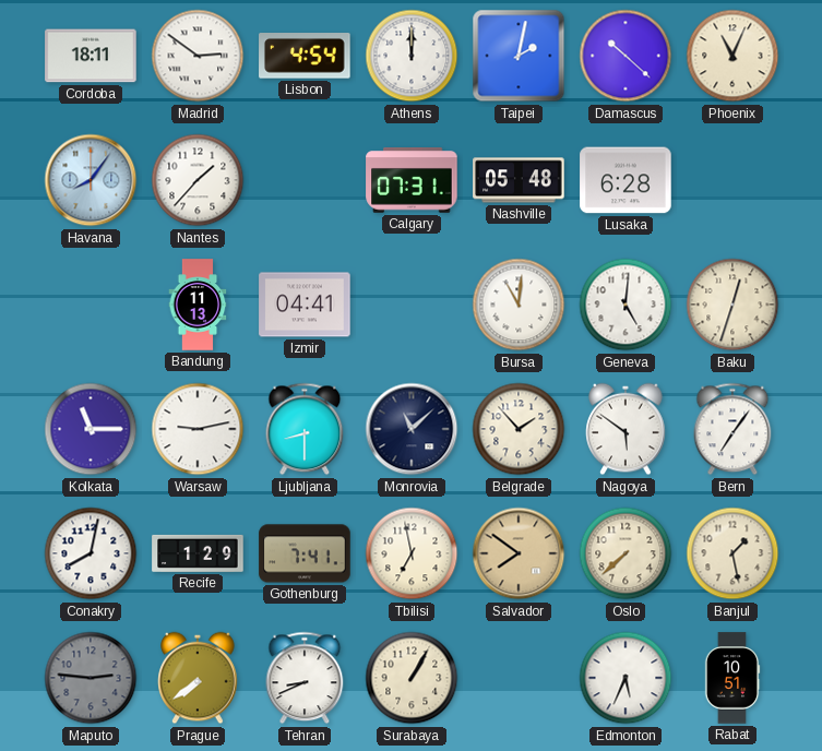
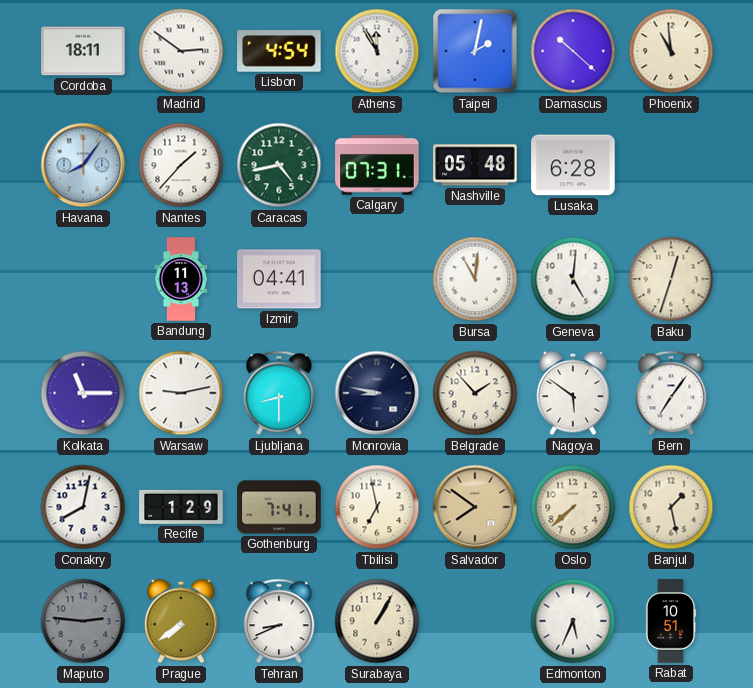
Athens: 12:00 -> 11:55
Phoenix: 11:04 -> 10:59
Caracas: none -> 4:43
Monrovia: 11:08 -> 8:47
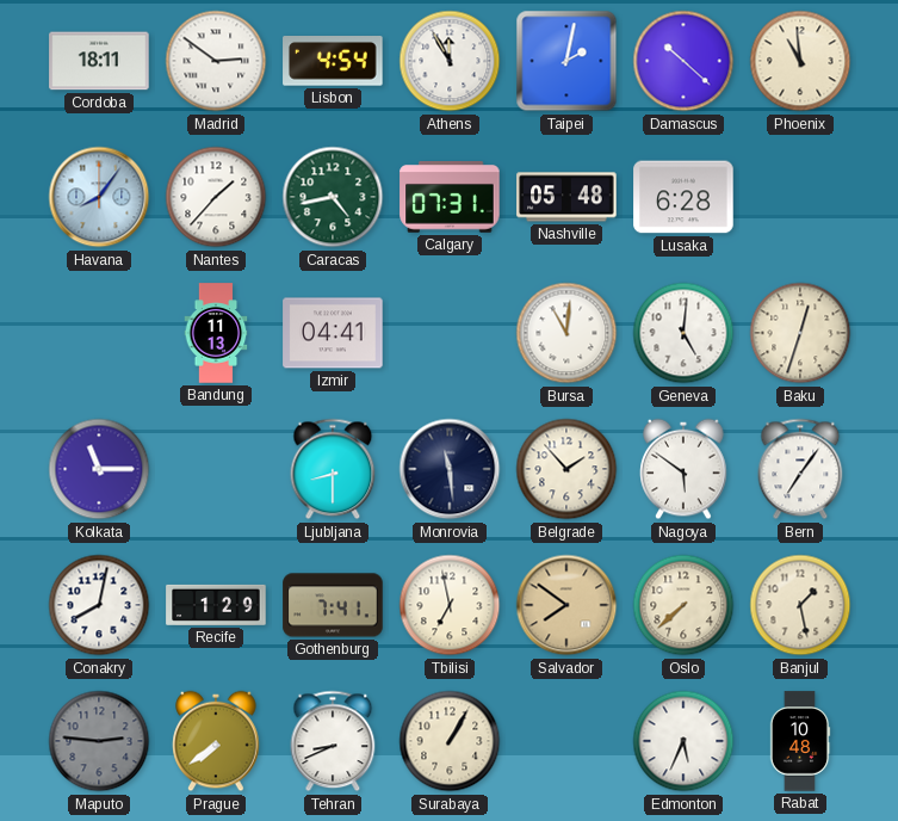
Warsaw: 9:13 -> none
Monrovia: 8:47 -> 11:29
Rabat: 10:51 -> 10:48
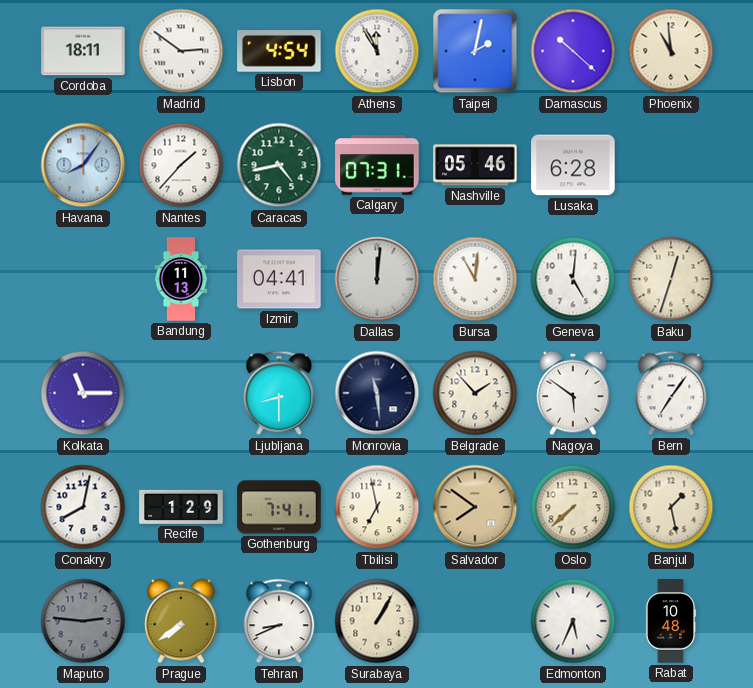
Nashville: 05:48 -> 05:46
Dallas: none -> 12:01
